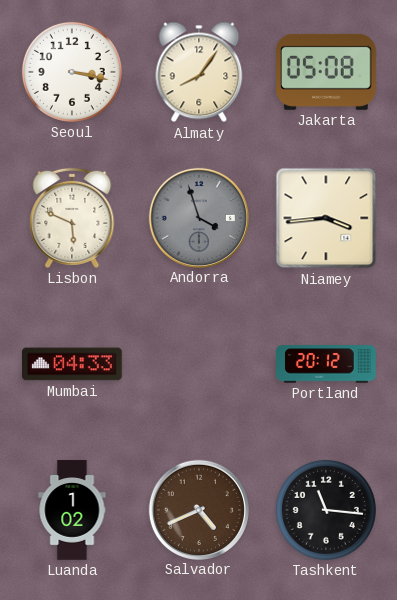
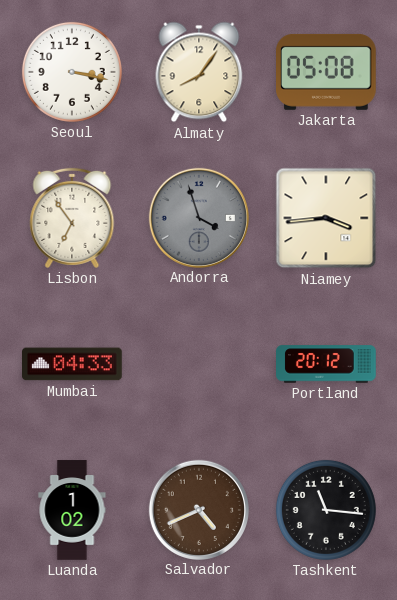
Lisbon: 5:49 -> 6:54
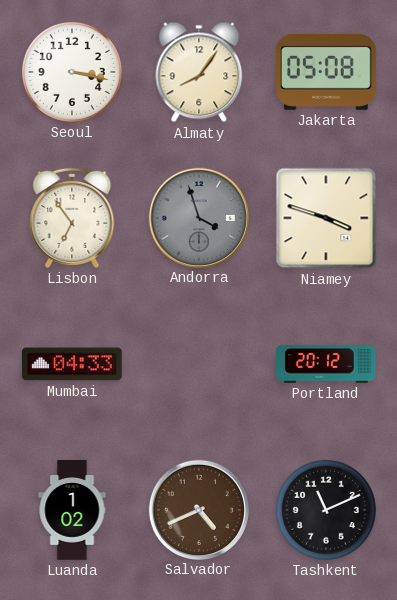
Niamey: 3:44 -> 3:48
Tashkent: 11:16 -> 11:11
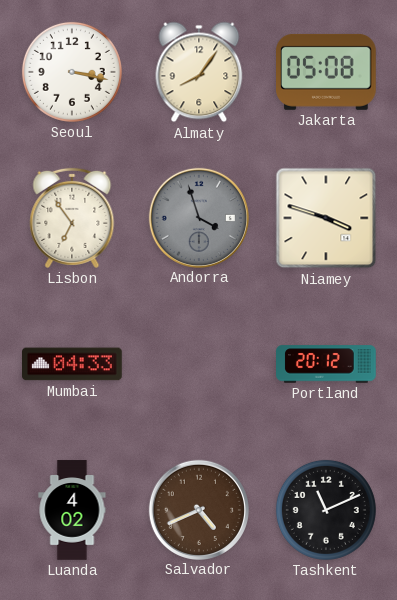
Luanda: 1:02 -> 4:02
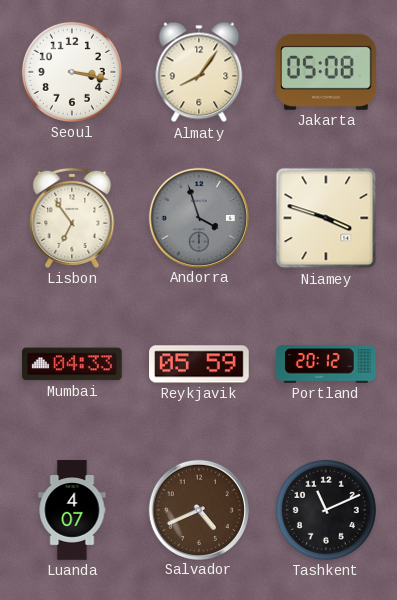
Reykjavik: none -> 05:59
Luanda: 4:02 -> 4:07
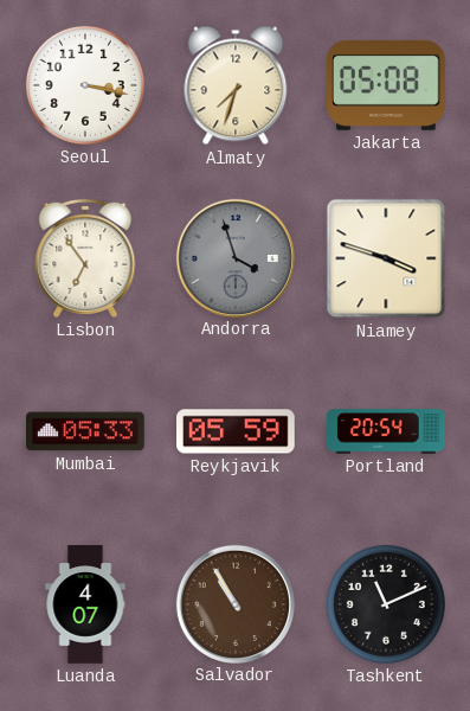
Almaty: 8:06 -> 7:33
Mumbai: 04:33 -> 05:33
Portland: 20:12 -> 20:54
Salvador: 4:41 -> 10:55
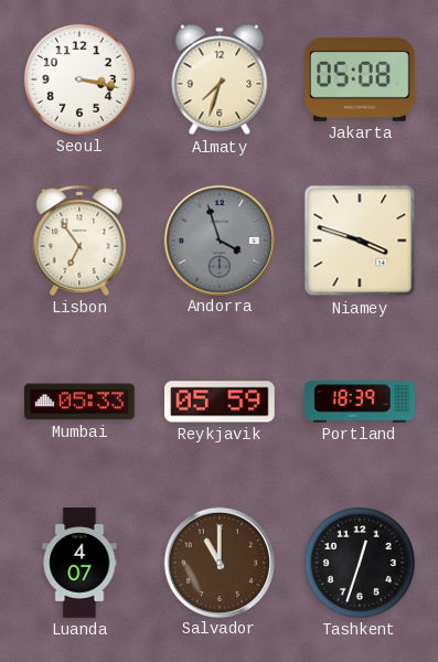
Portland: 20:54 -> 18:39
Salvador: 10:55 -> 11:00
Tashkent: 11:11 -> 12:33
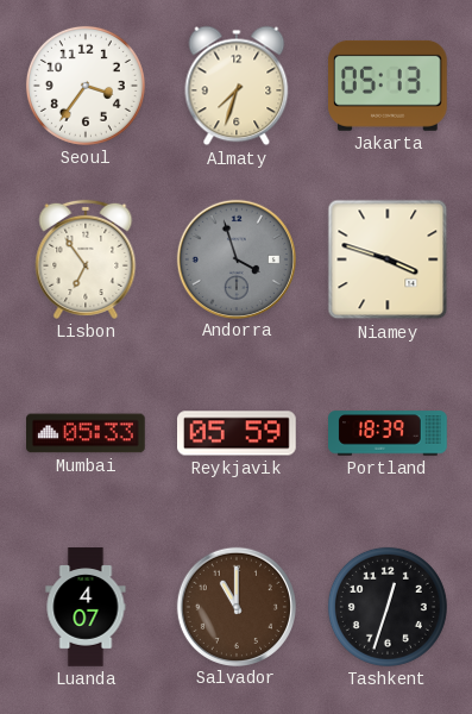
Seoul: 3:17 -> 3:36
Jakarta: 05:08 -> 05:13
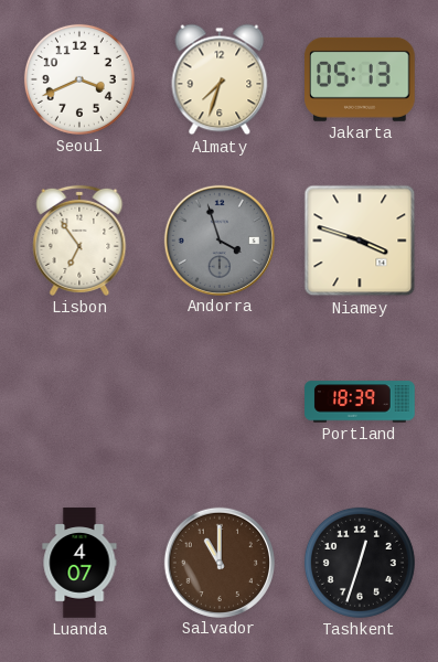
Seoul: 3:36 -> 3:41
Mumbai: 05:33 -> none
Reykjavik: 05:59 -> none
